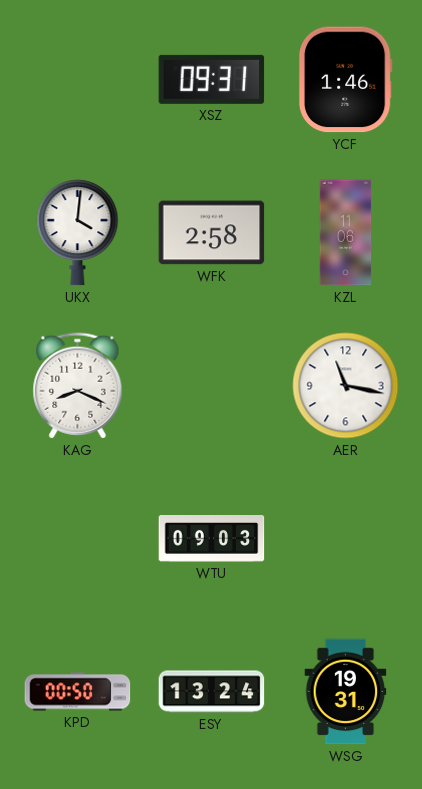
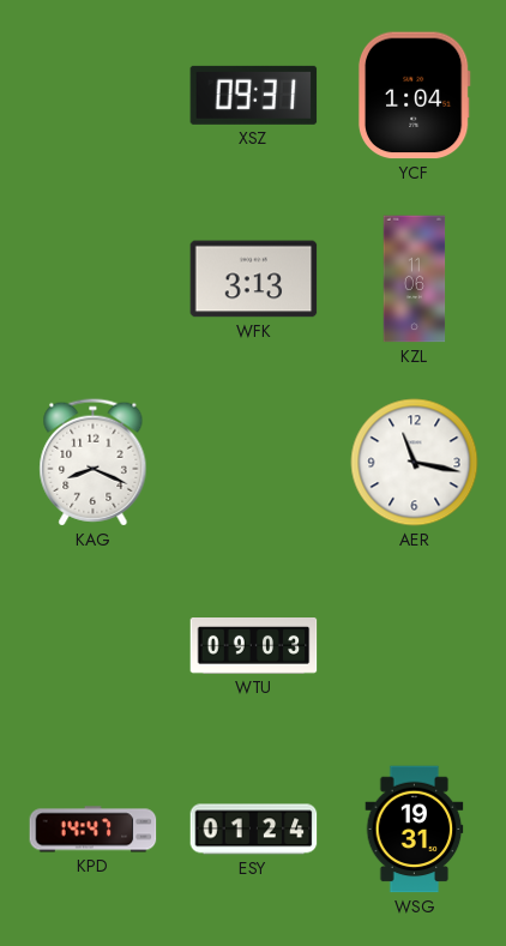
YCF: 1:46 -> 1:04
UKX: 4:01 -> none
WFK: 2:58 -> 3:13
KPD: 00:50 -> 14:47
ESY: 13:24 -> 01:24
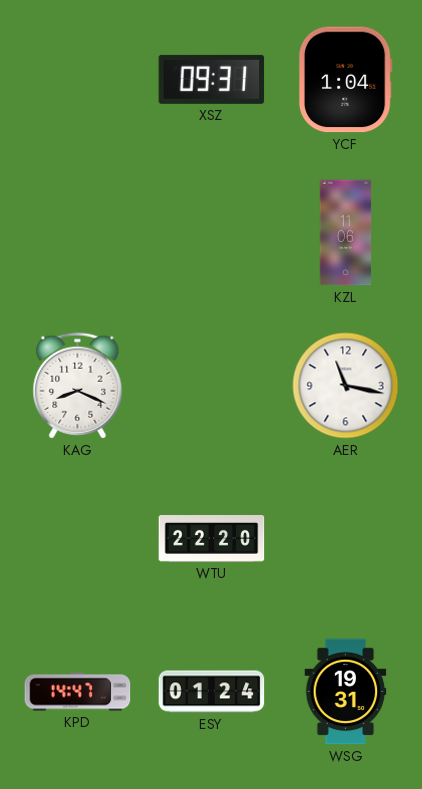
WFK: 3:13 -> none
WTU: 09:03 -> 22:20
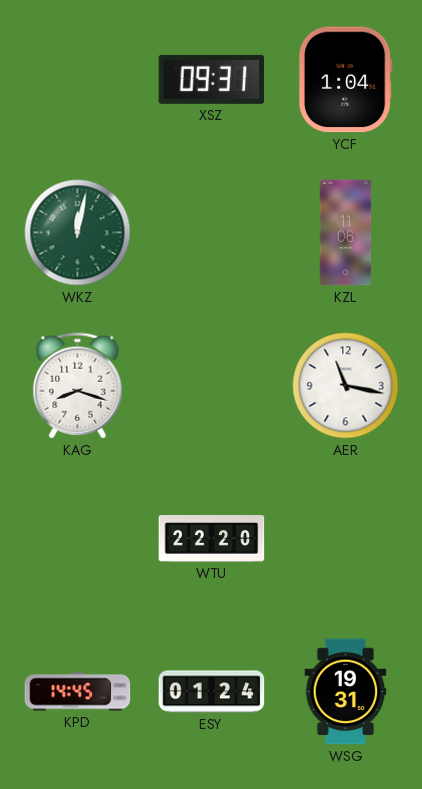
WKZ: none -> 12:02
KAG: 8:19 -> 8:18
KPD: 14:47 -> 14:45
